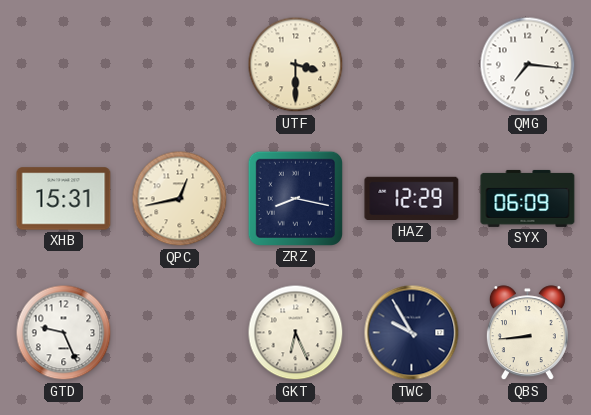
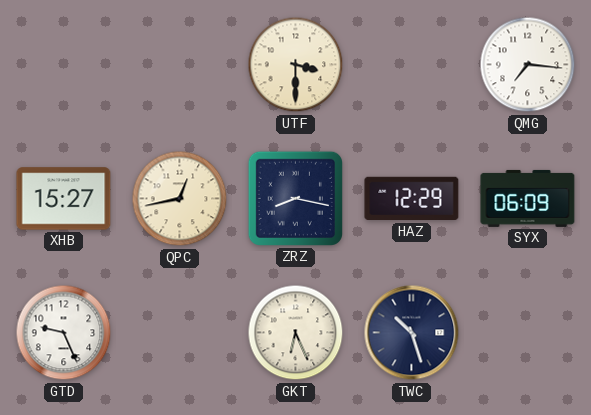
XHB: 15:31 -> 15:27
TWC: 9:55 -> 10:27
QBS: 8:44 -> none
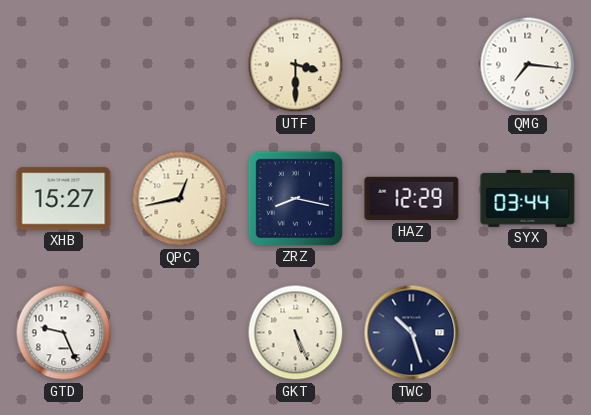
SYX: 06:09 -> 03:44
GKT: 6:26 -> 5:26
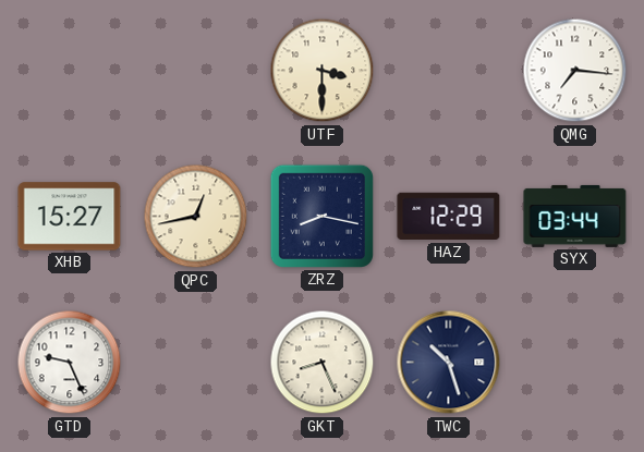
GKT: 5:26 -> 8:26
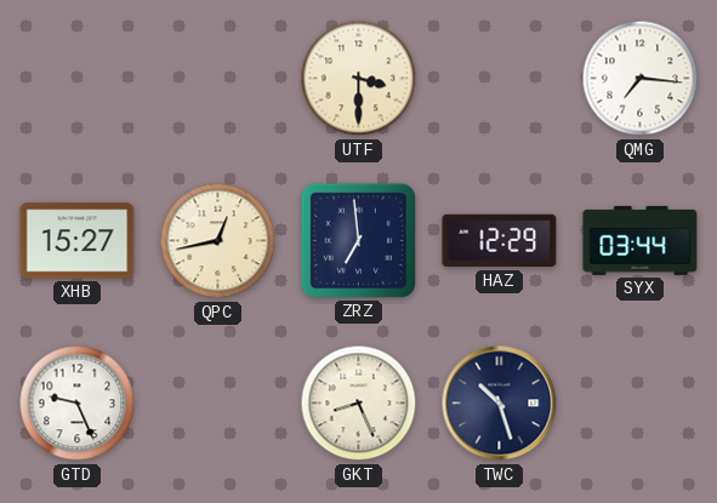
ZRZ: 8:17 -> 6:59
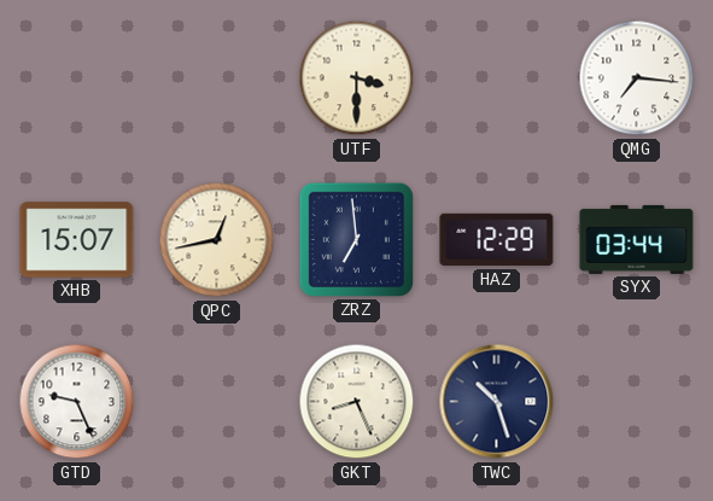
XHB: 15:27 -> 15:07
